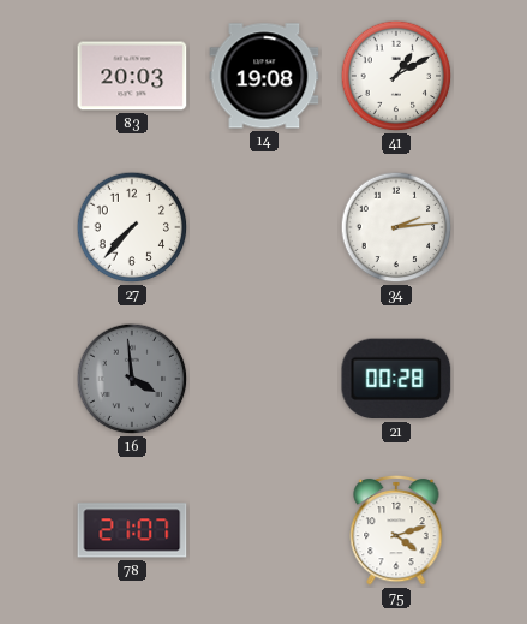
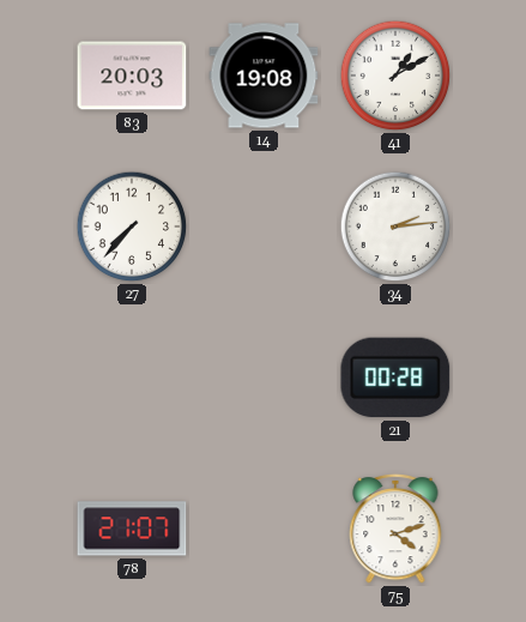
16: 3:59 -> none
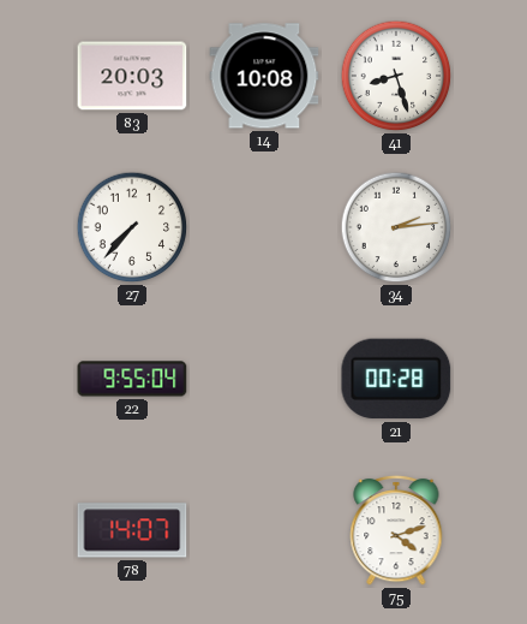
14: 19:08 -> 10:08
41: 1:10 -> 8:27
22: none -> 9:55
78: 21:07 -> 14:07
